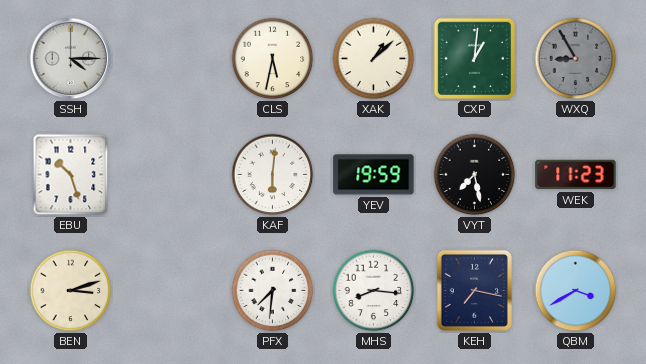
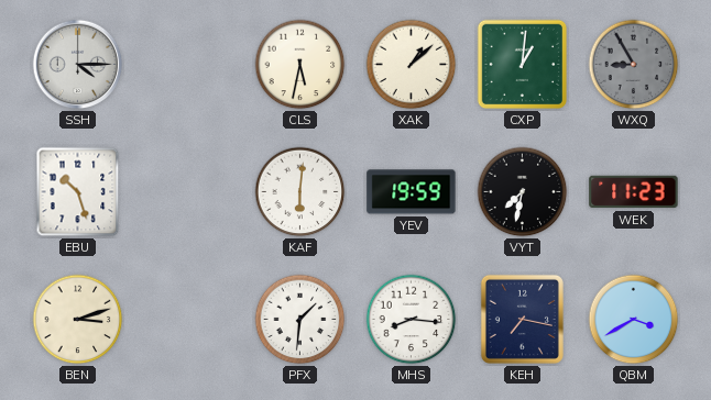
VYT: 7:28 -> 7:32
PFX: 7:31 -> 1:31
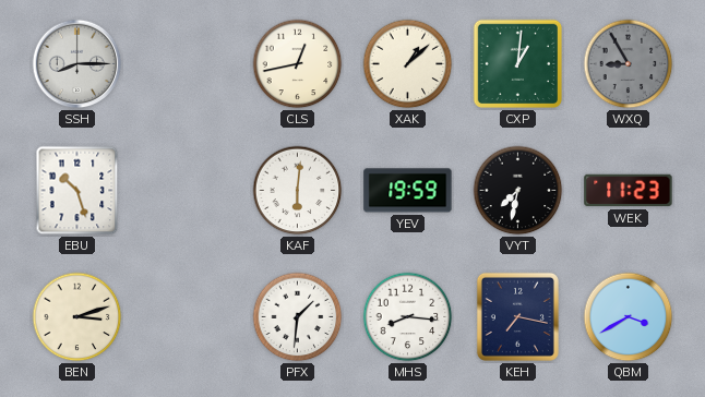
SSH: 4:15 -> 8:15
CLS: 5:32 -> 12:43
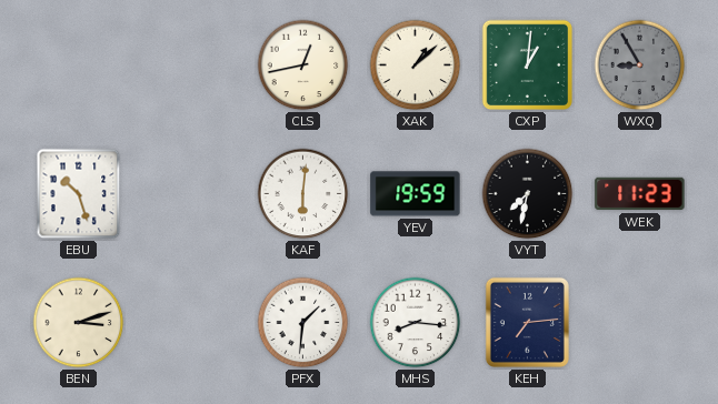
SSH: 8:15 -> none
KEH: 7:17 -> 7:14
QBM: 3:40 -> none
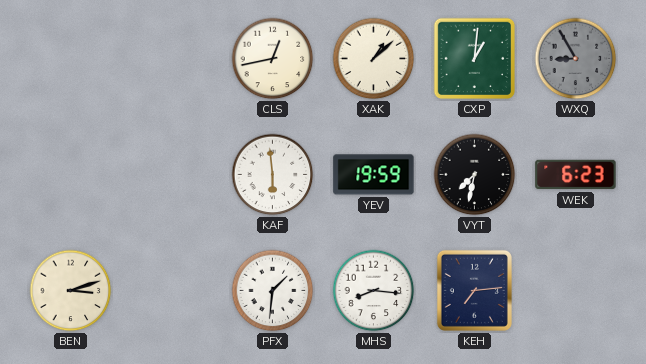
EBU: 10:27 -> none
KAF: 6:01 -> 5:59
WEK: 11:23 -> 6:23
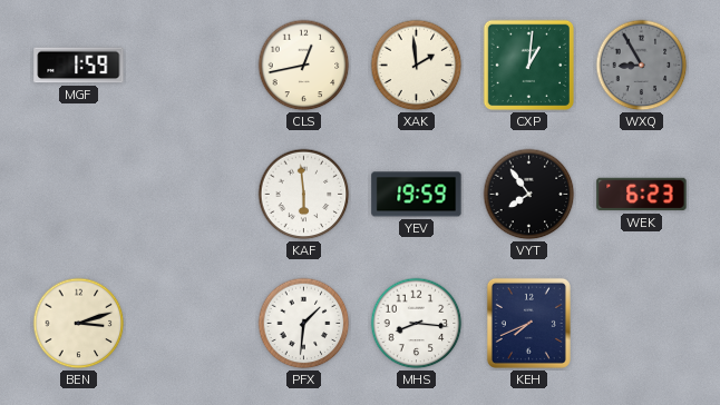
MGF: none -> 1:59
XAK: 1:08 -> 1:59
VYT: 7:32 -> 7:54
KEH: 7:14 -> 7:41
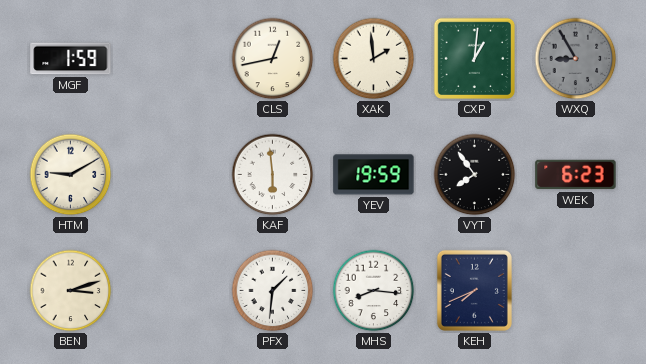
HTM: none -> 9:10
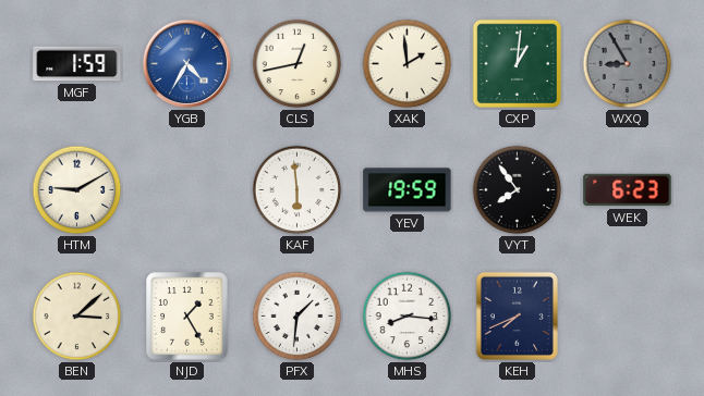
YGB: none -> 4:35
BEN: 3:12 -> 3:08
NJD: none -> 1:25
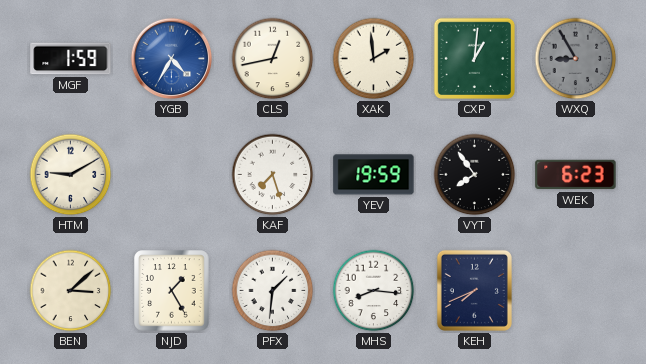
KAF: 5:59 -> 7:27
